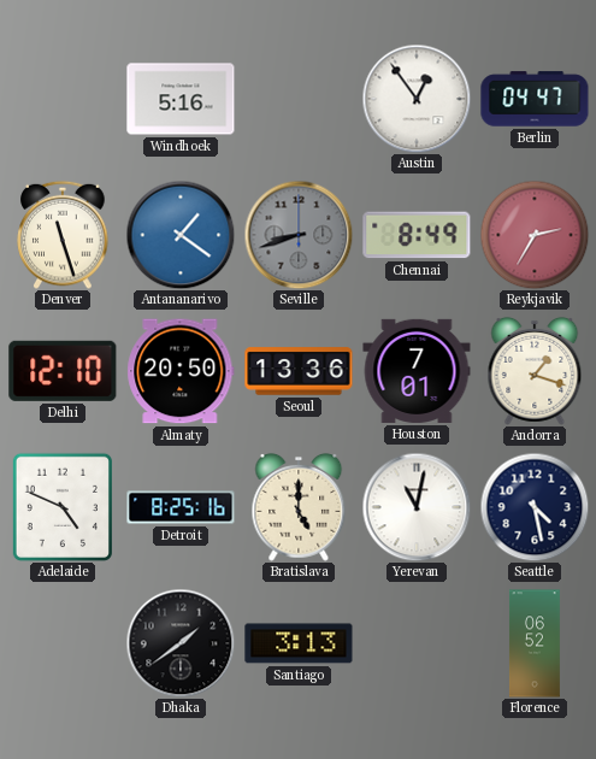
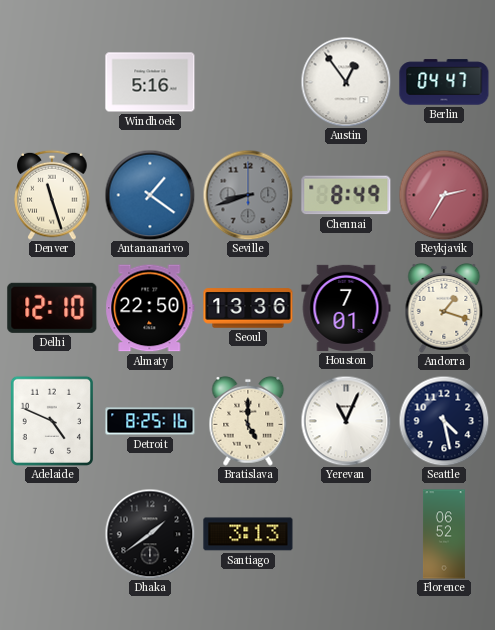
Almaty: 20:50 -> 22:50
Yerevan: 11:02 -> 11:04
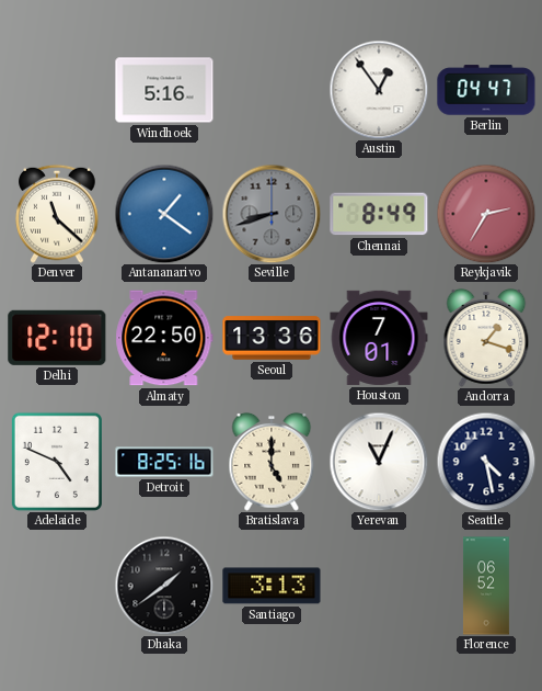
Denver: 11:27 -> 11:22
